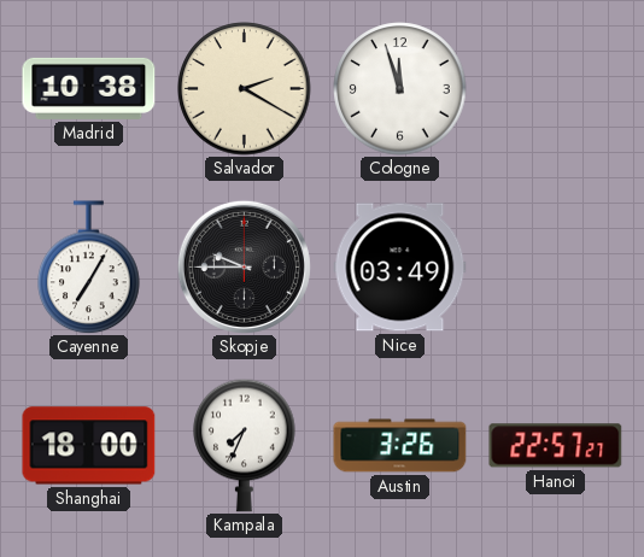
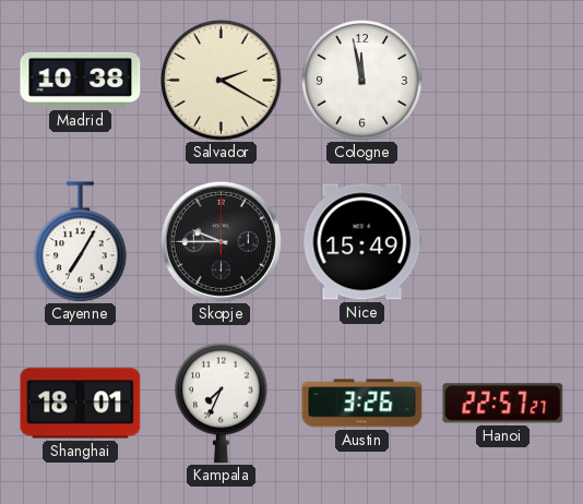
Cologne: 11:57 -> 11:58
Nice: 03:49 -> 15:49
Shanghai: 18:00 -> 18:01
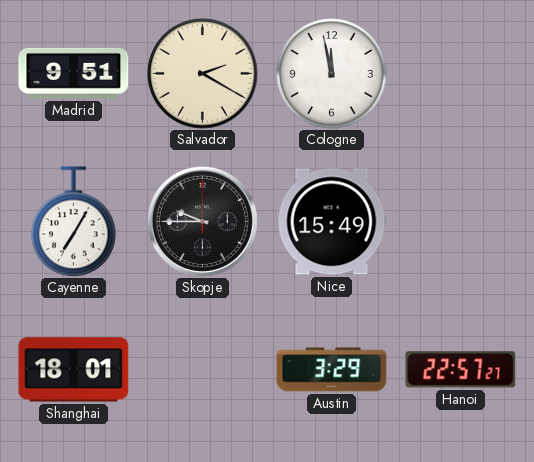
Madrid: 10:38 -> 9:51
Kampala: 7:34 -> none
Austin: 3:26 -> 3:29
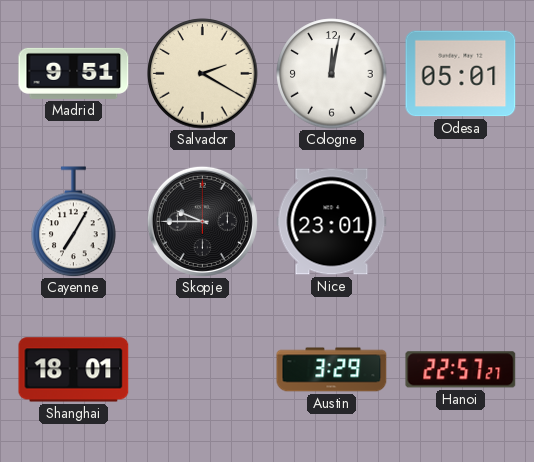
Cologne: 11:58 -> 12:02
Odesa: none -> 05:01
Nice: 15:49 -> 23:01
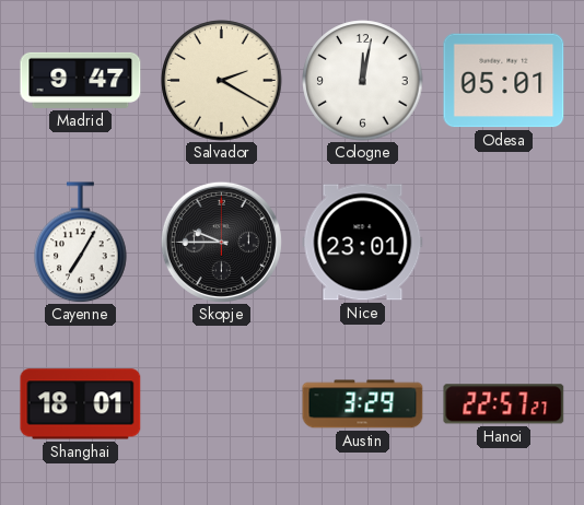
Madrid: 9:51 -> 9:47
